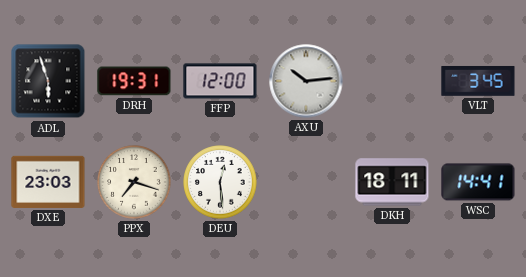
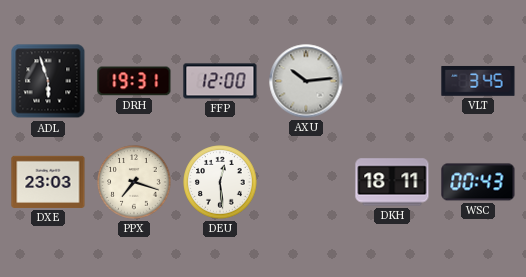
WSC: 14:41 -> 00:43
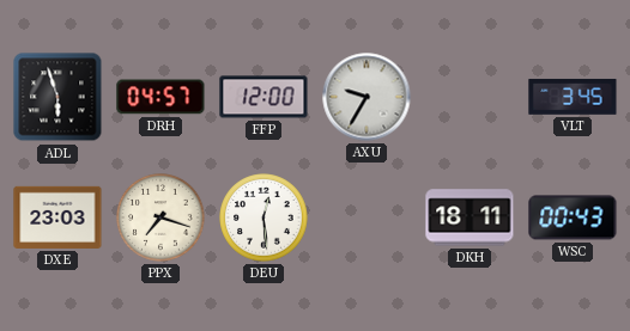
DRH: 19:31 -> 04:57
AXU: 10:14 -> 9:35
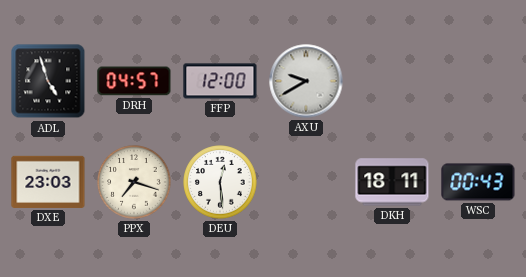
ADL: 5:57 -> 4:57
AXU: 9:35 -> 9:40
VLT: 3:45 -> none
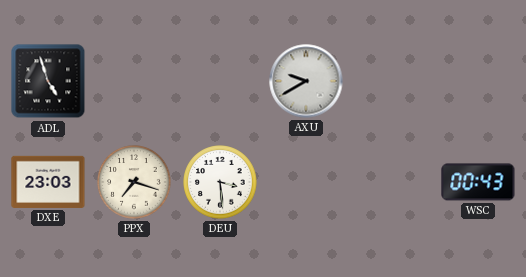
DRH: 04:57 -> none
FFP: 12:00 -> none
DEU: 12:29 -> 3:29
DKH: 18:11 -> none
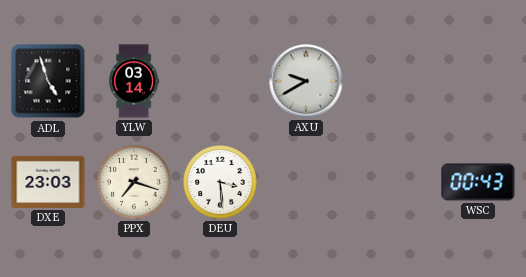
YLW: none -> 03:14
